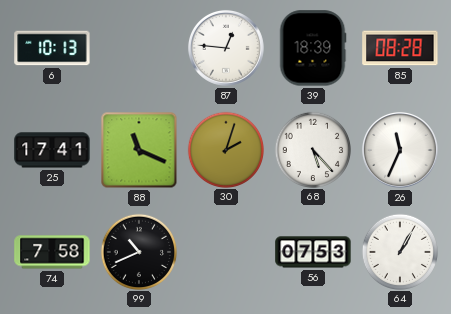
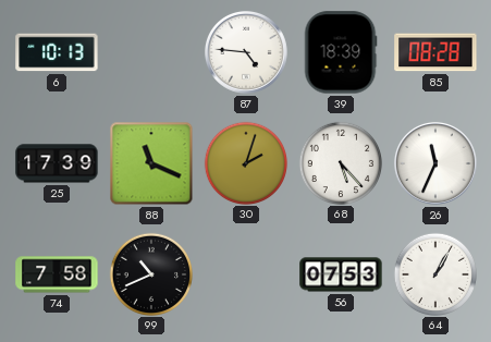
87: 12:46 -> 4:46
25: 17:41 -> 17:39
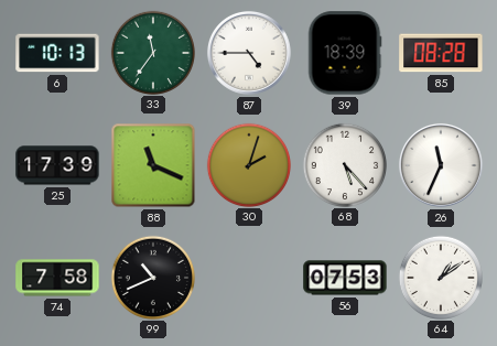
33: none -> 11:36
87: 4:46 -> 4:45
64: 1:05 -> 1:09
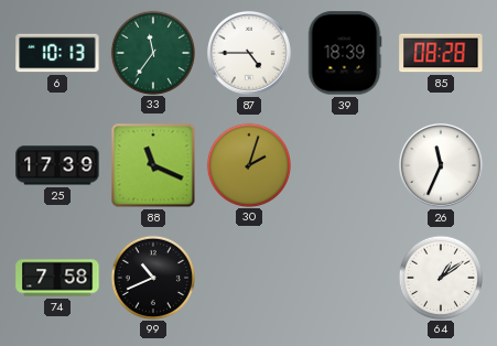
68: 5:23 -> none
56: 07:53 -> none
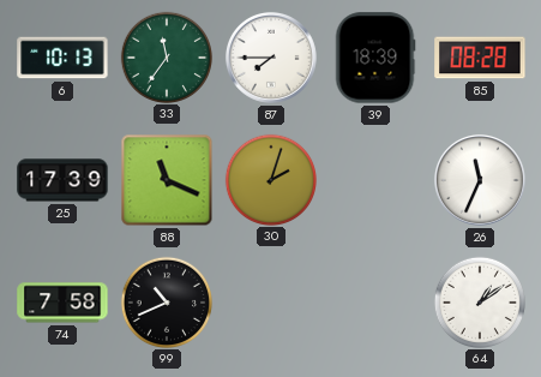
87: 4:45 -> 7:45
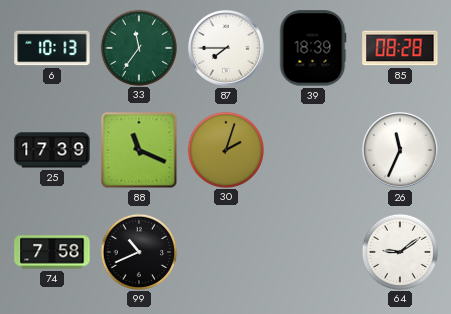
64: 1:09 -> 9:09
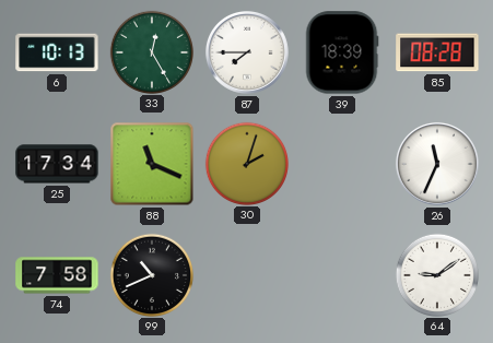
33: 11:36 -> 12:25
25: 17:39 -> 17:34
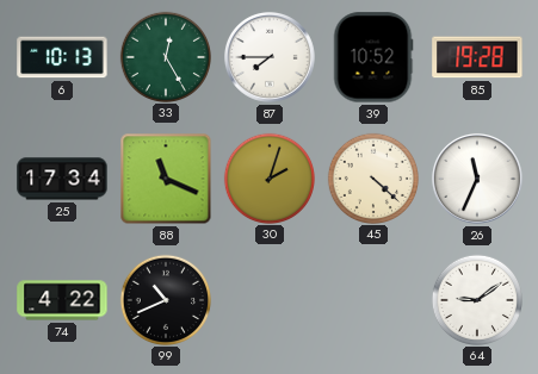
39: 18:39 -> 10:52
85: 08:28 -> 19:28
45: none -> 4:22
74: 7:58 -> 4:22
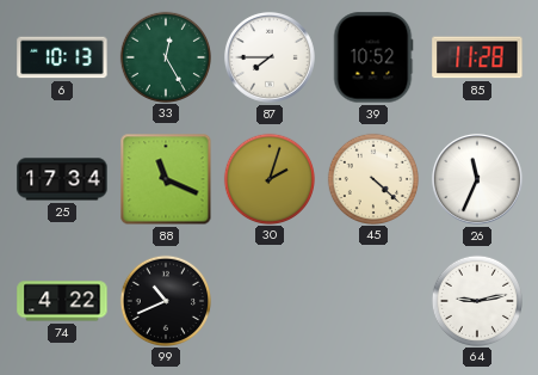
85: 19:28 -> 11:28
64: 9:09 -> 9:13
